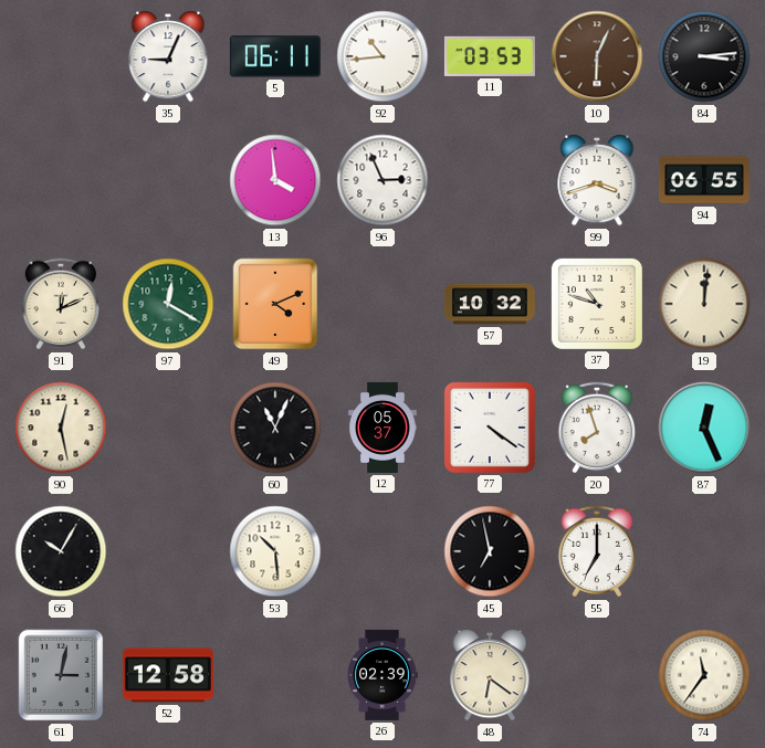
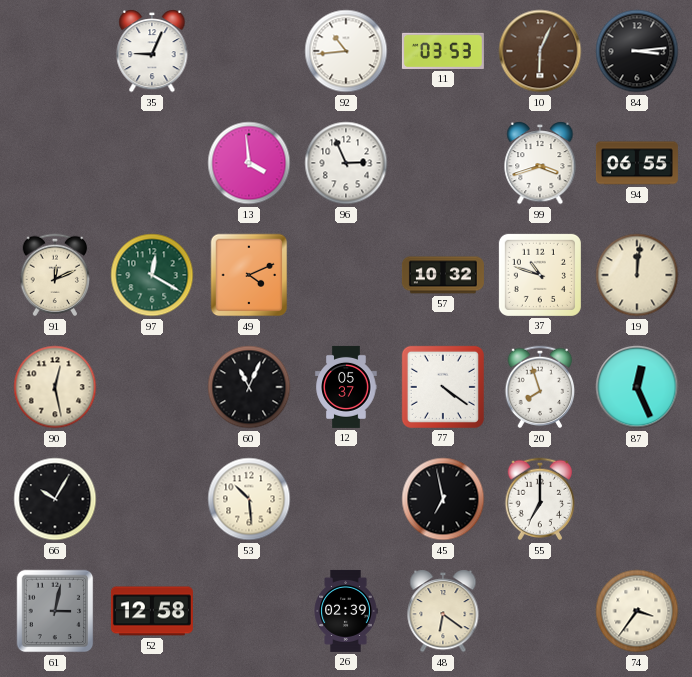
5: 06:11 -> none
74: 11:36 -> 3:36
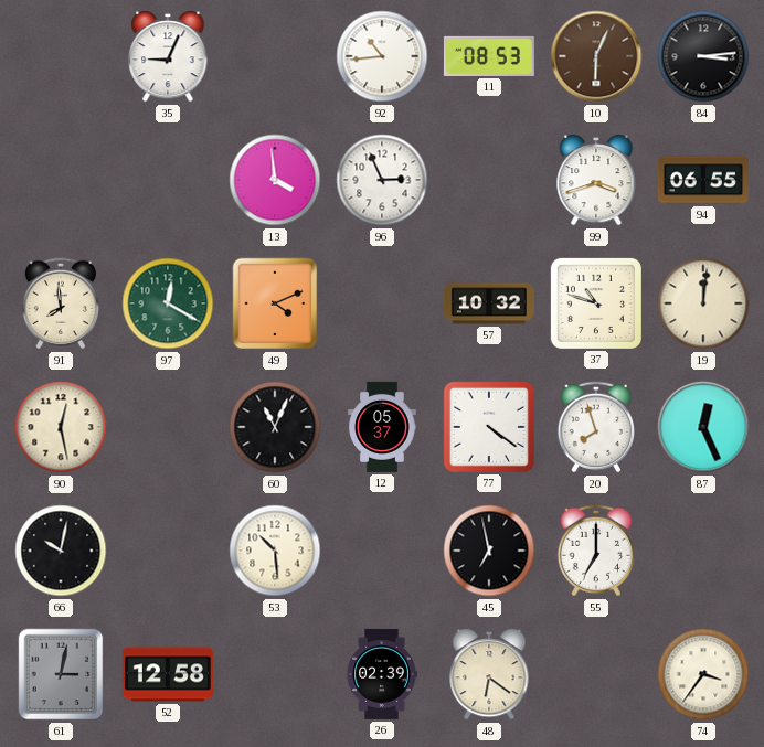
11: 03:53 -> 08:53
91: 12:11 -> 7:59
66: 10:05 -> 10:02
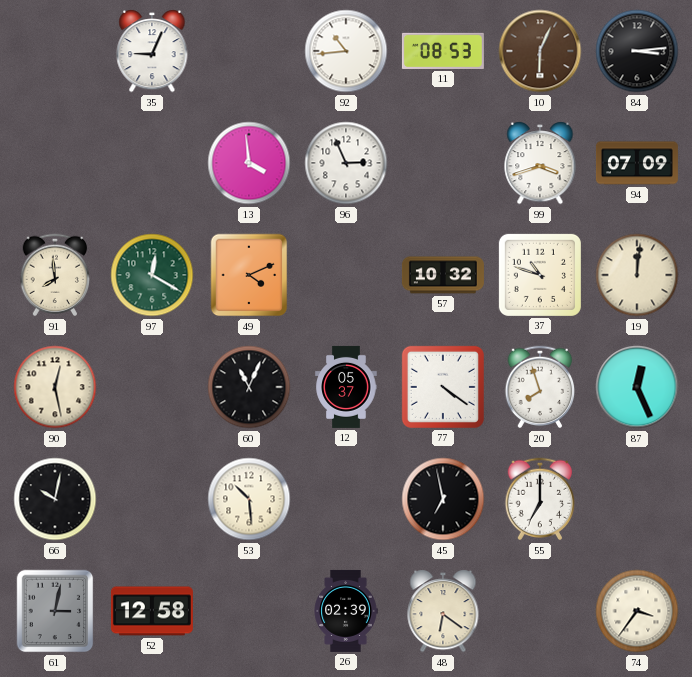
94: 06:55 -> 07:09
